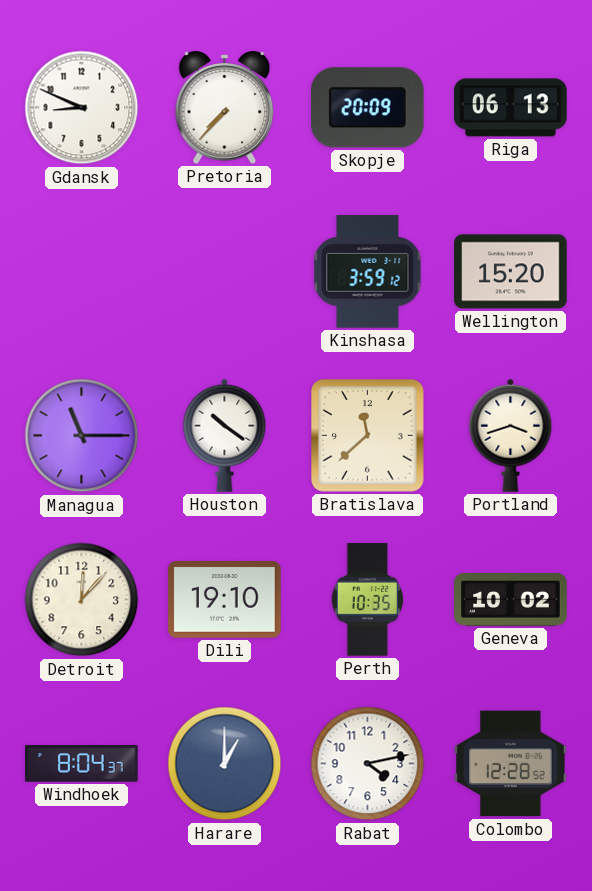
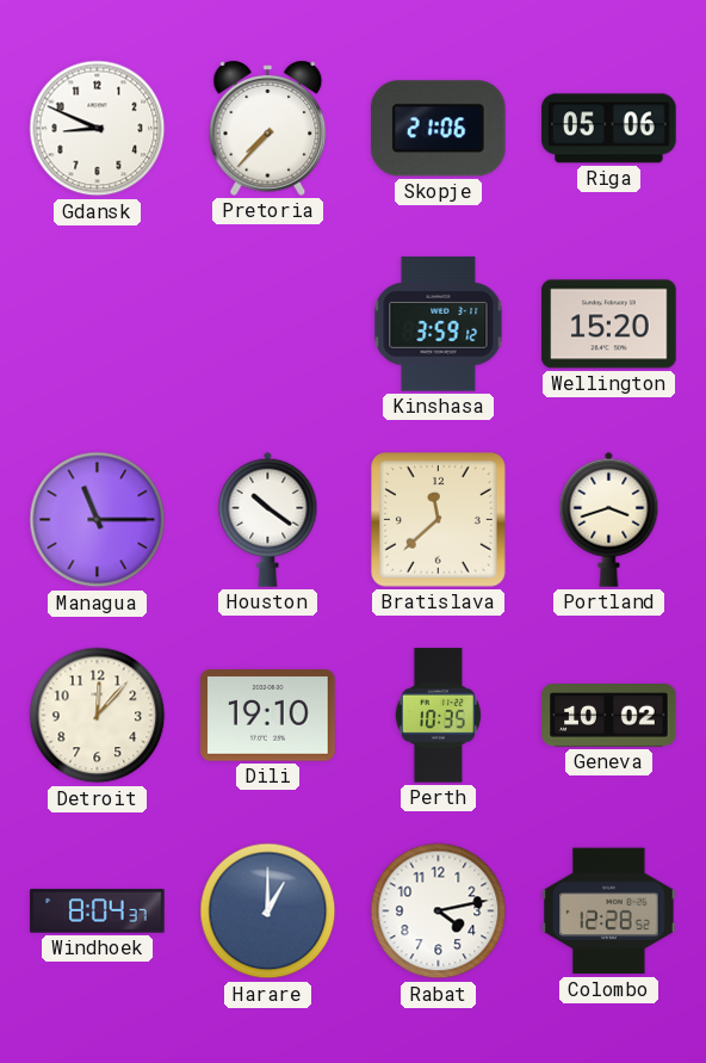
Skopje: 20:09 -> 21:06
Riga: 06:13 -> 05:06
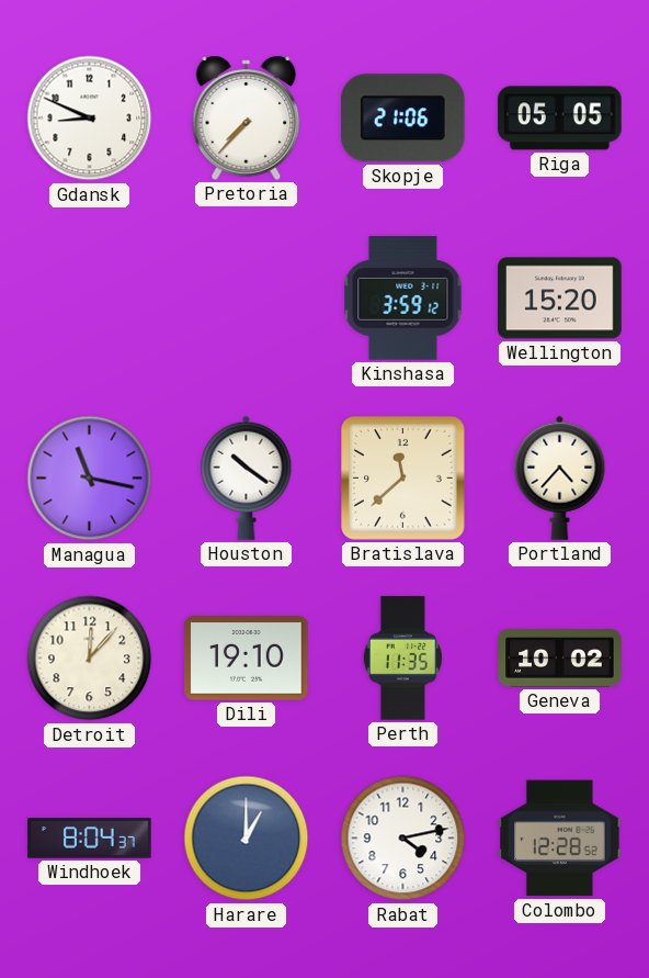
Riga: 05:06 -> 05:05
Managua: 11:15 -> 11:17
Portland: 3:42 -> 4:37
Perth: 10:35 -> 11:35
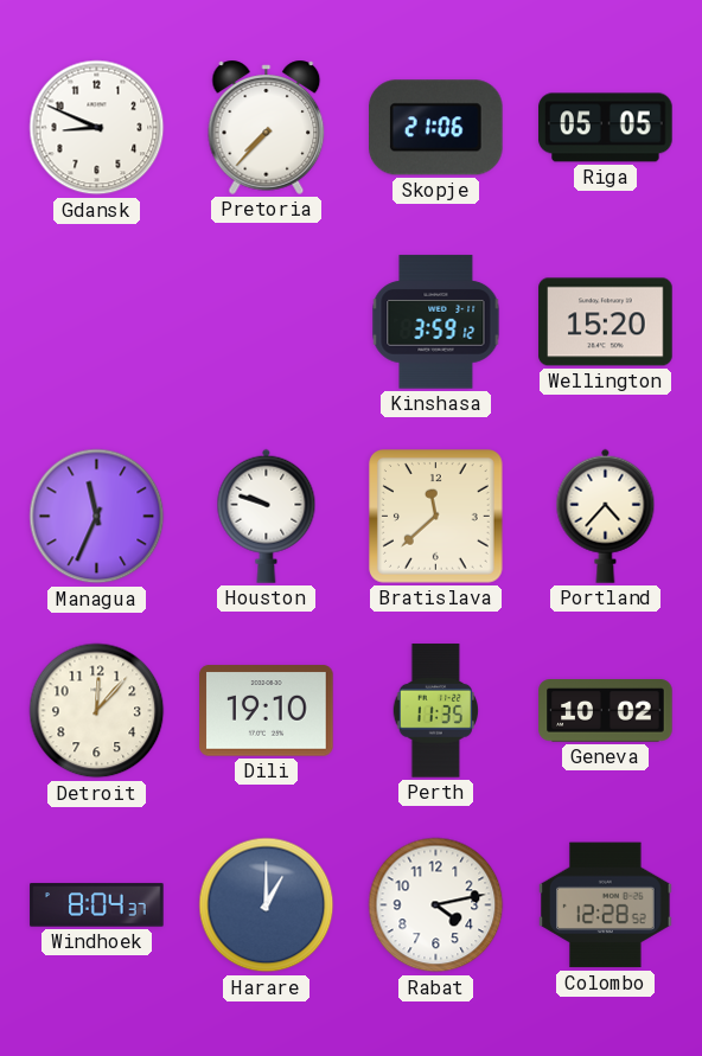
Managua: 11:17 -> 11:34
Houston: 10:21 -> 9:48
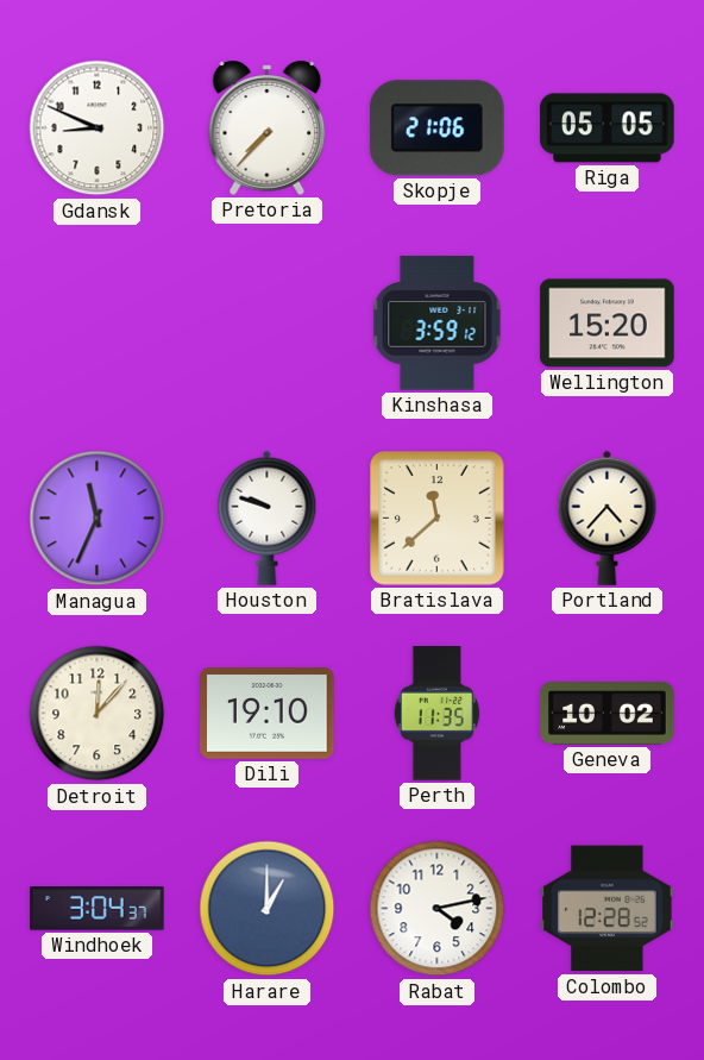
Windhoek: 8:04 -> 3:04
